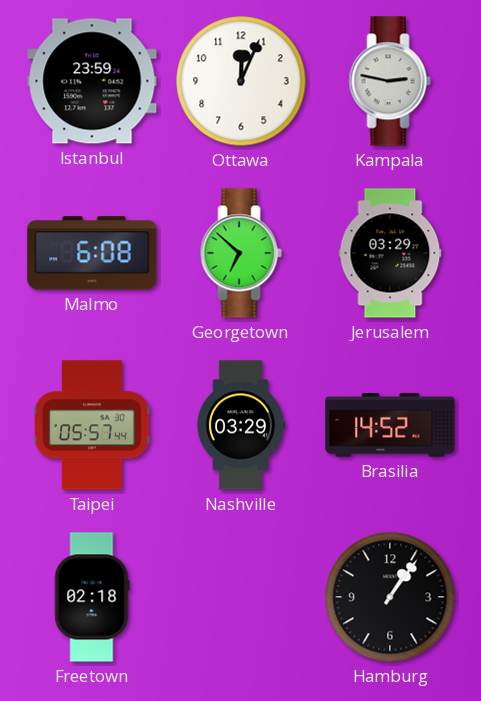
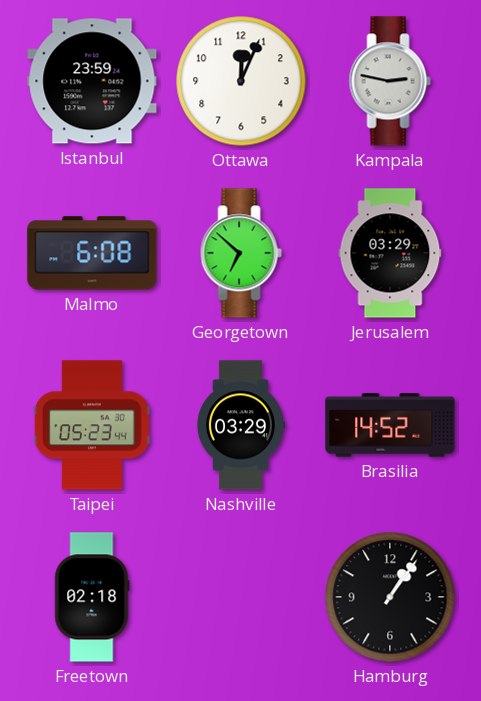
Taipei: 05:57 -> 05:23
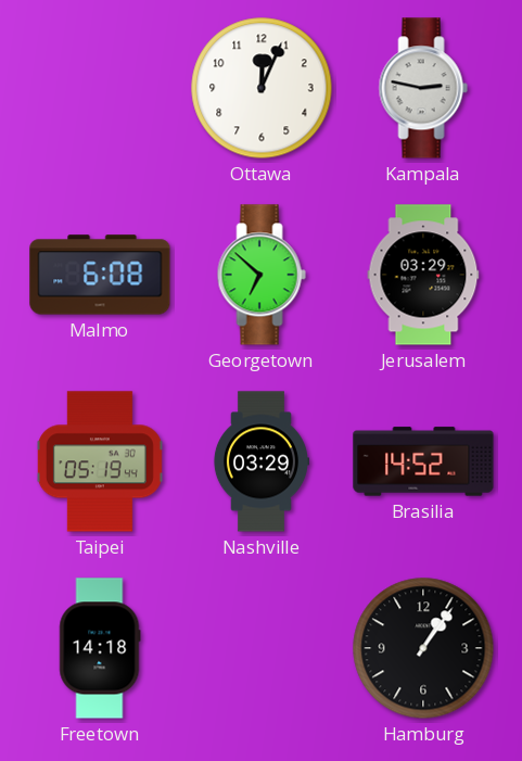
Istanbul: 23:59 -> none
Taipei: 05:23 -> 05:19
Freetown: 02:18 -> 14:18
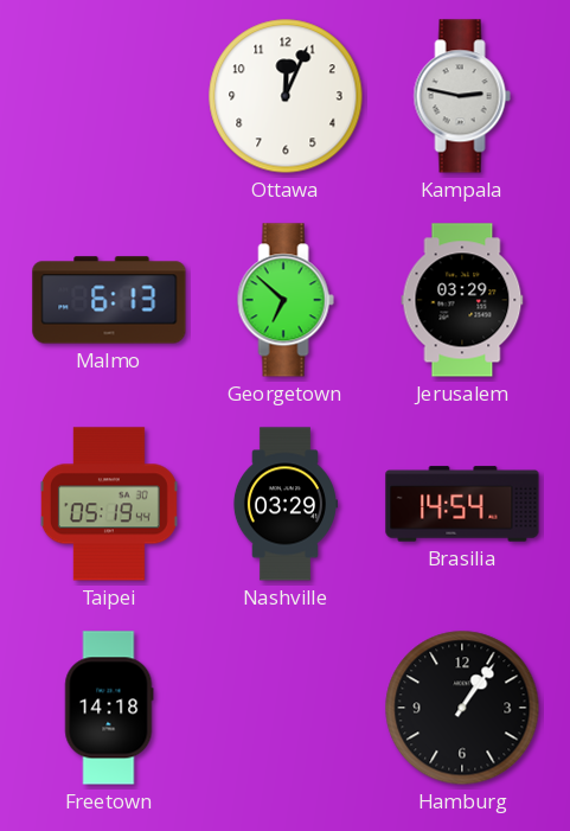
Malmo: 6:08 -> 6:13
Brasilia: 14:52 -> 14:54
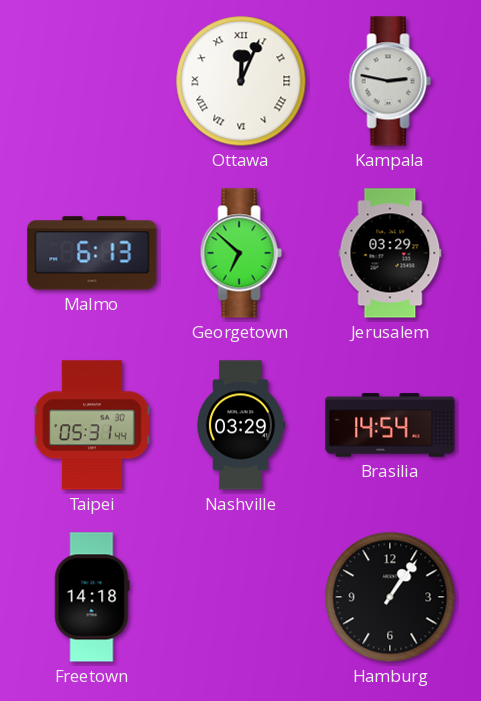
Ottawa numerals: Arabic -> Roman
Taipei: 05:19 -> 05:31
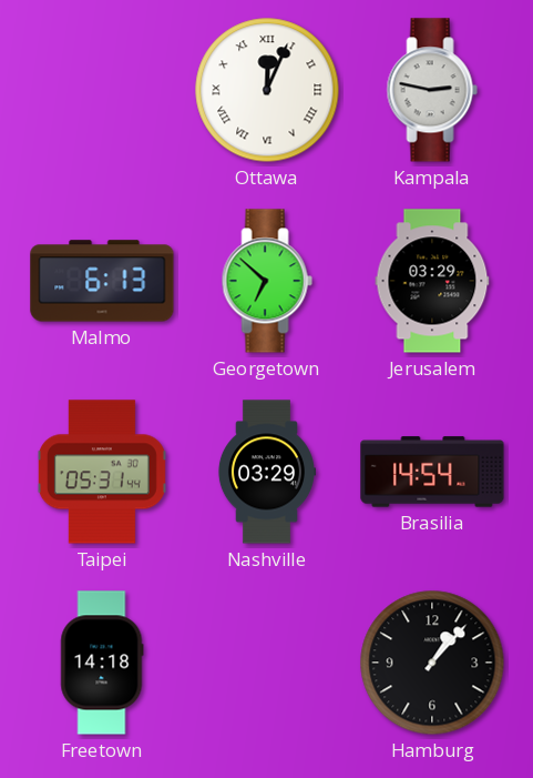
Hamburg: 1:06 -> 1:07
